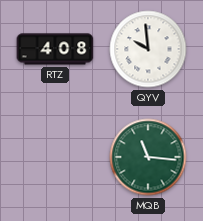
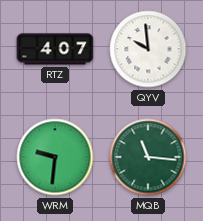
RTZ: 4:08 -> 4:07
WRM: none -> 9:31
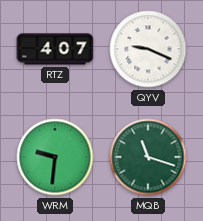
QYV: 9:59 -> 9:19
MQB: 11:16 -> 11:18
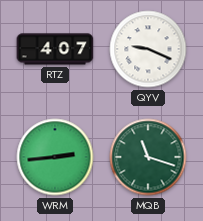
WRM: 9:31 -> 2:44
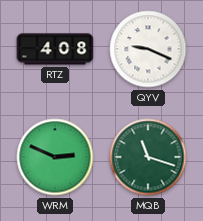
RTZ: 4:07 -> 4:08
WRM: 2:44 -> 2:49
